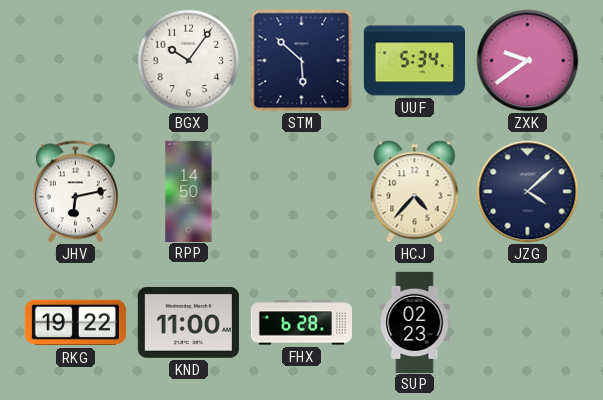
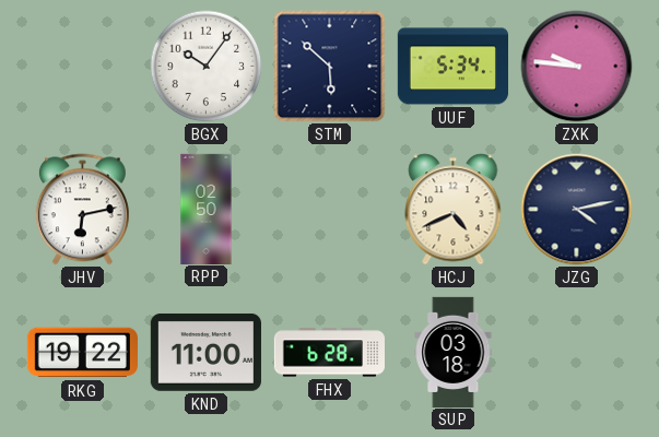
ZXK: 9:39 -> 9:46
RPP: 14:50 -> 02:50
HCJ: 4:37 -> 4:41
JZG: 4:08 -> 4:13
SUP: 02:23 -> 03:18
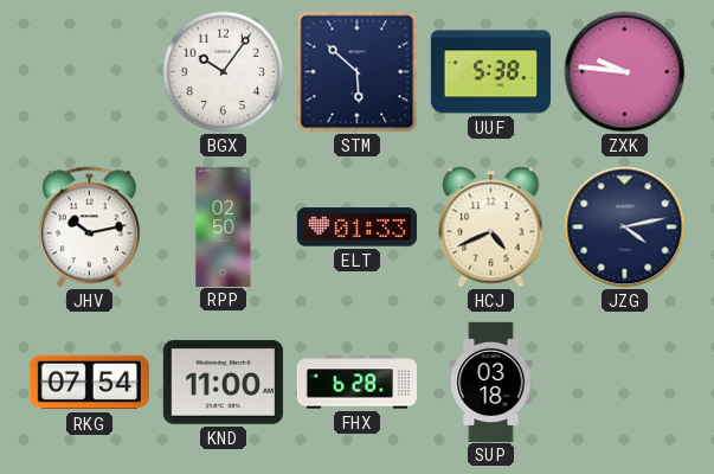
UUF: 5:34 -> 5:38
JHV: 6:13 -> 10:13
ELT: none -> 01:33
RKG: 19:22 -> 07:54
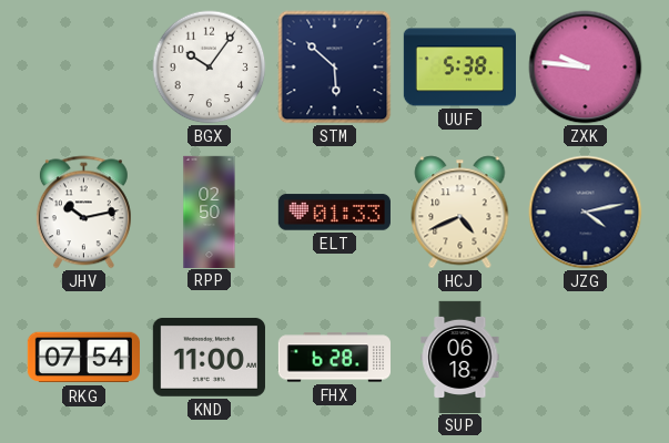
SUP: 03:18 -> 06:18
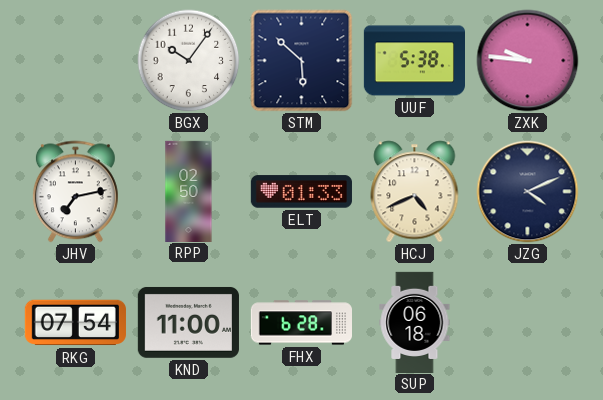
JHV: 10:13 -> 7:13
JZG: 4:13 -> 4:11
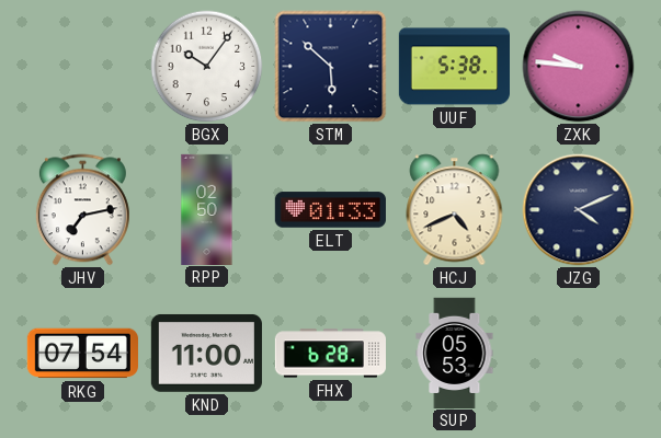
SUP: 06:18 -> 05:53
